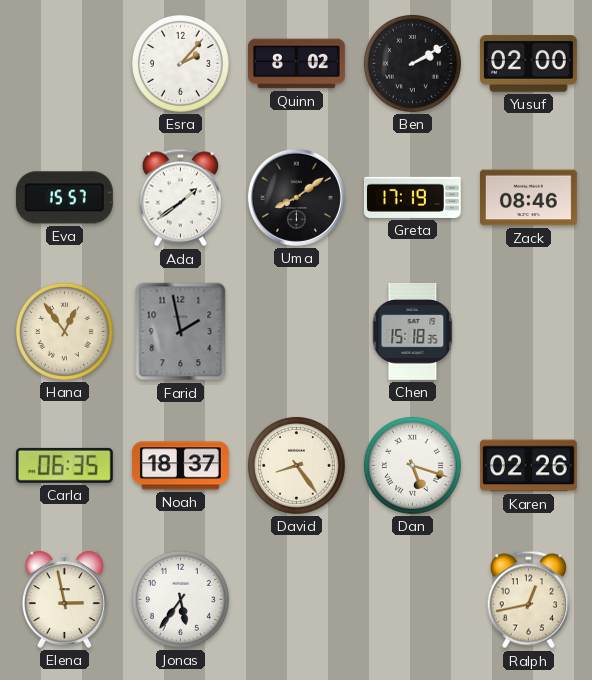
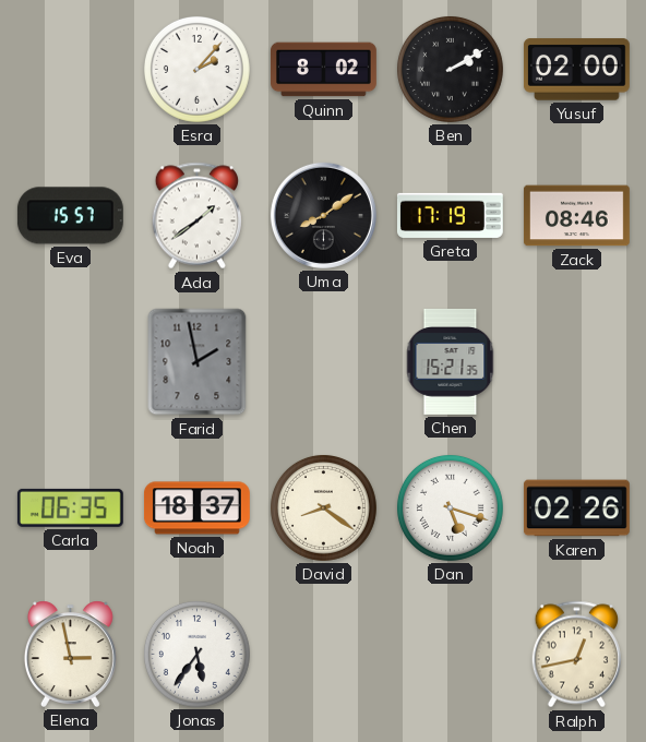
Hana: 12:54 -> none
Chen: 15:18 -> 15:21
David: 8:24 -> 8:21
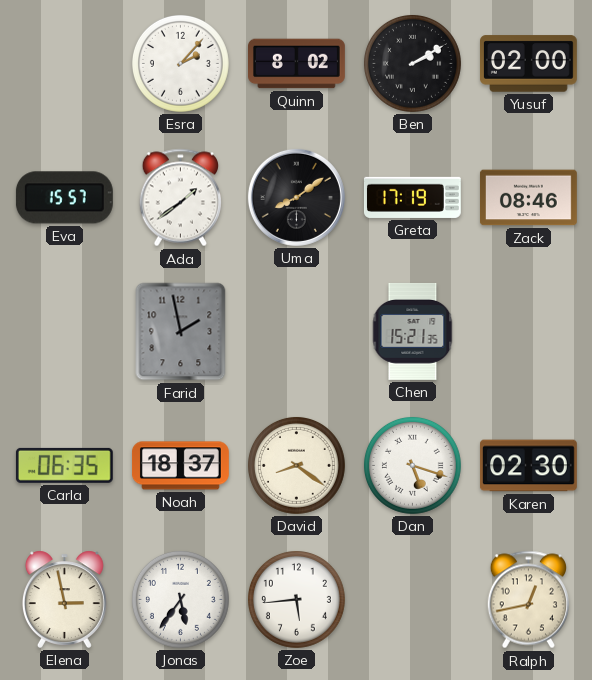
Karen: 02:26 -> 02:30
Zoe: none -> 5:44
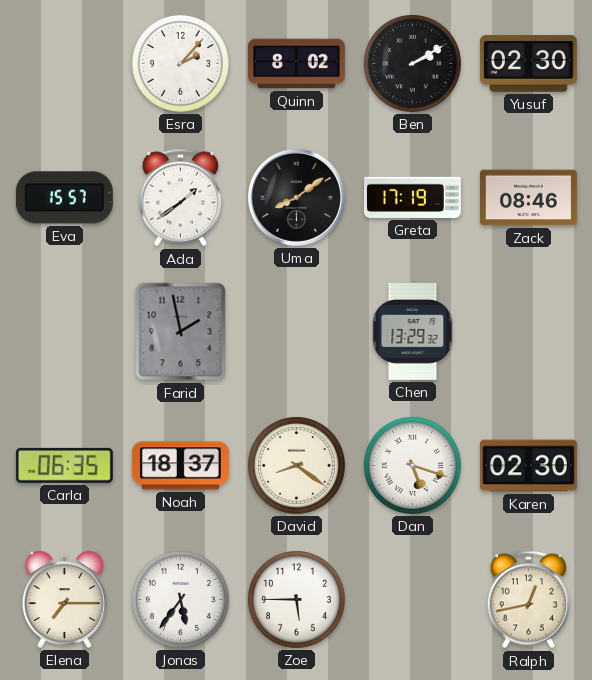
Yusuf: 02:00 -> 02:30
Chen: 15:21 -> 13:29
Elena: 2:58 -> 7:15
Zoe: 5:44 -> 5:45
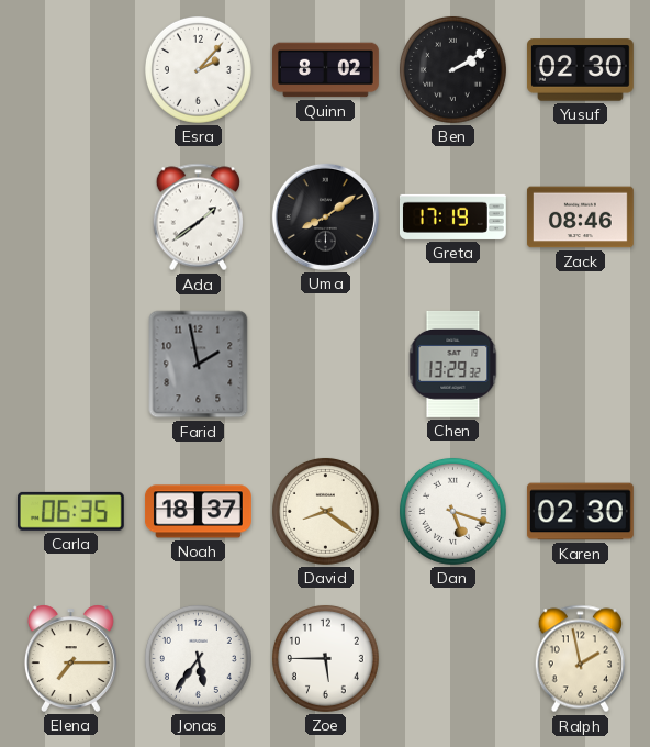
Eva: 15:57 -> none
Ralph: 12:43 -> 1:58
